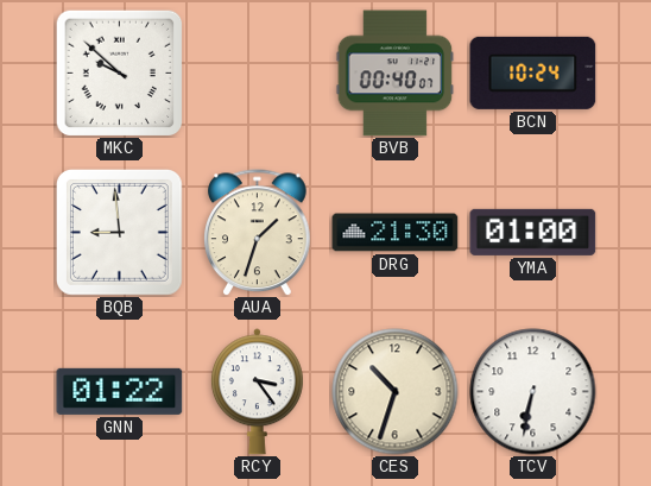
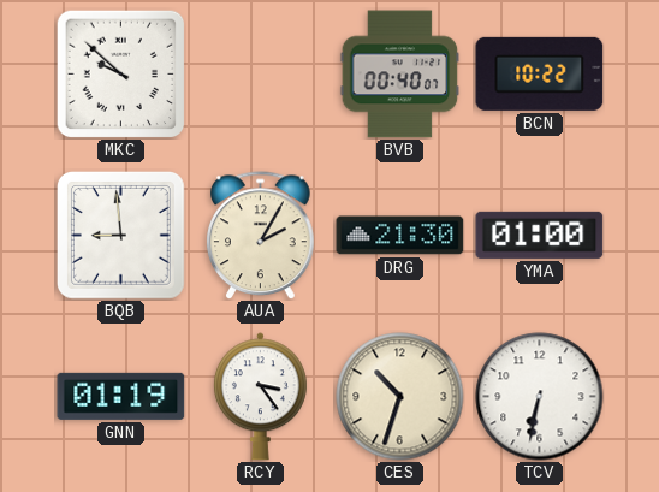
BCN: 10:24 -> 10:22
AUA: 1:33 -> 2:05
GNN: 01:22 -> 01:19
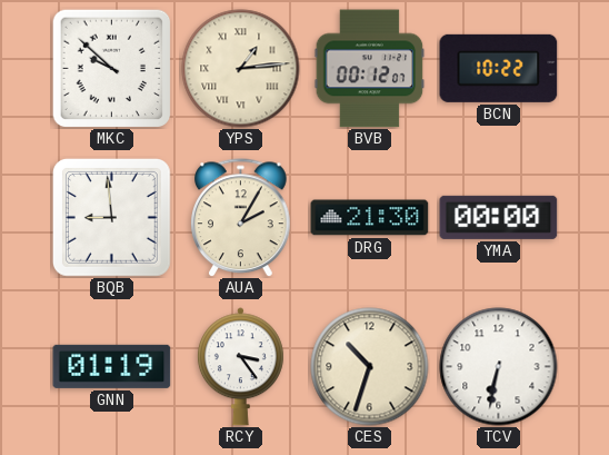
YPS: none -> 1:14
BVB: 00:40 -> 00:12
YMA: 01:00 -> 00:00
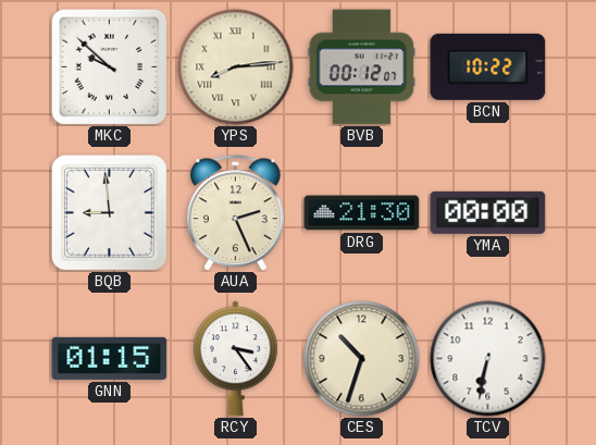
YPS: 1:14 -> 8:14
AUA: 2:05 -> 2:26
GNN: 01:19 -> 01:15
